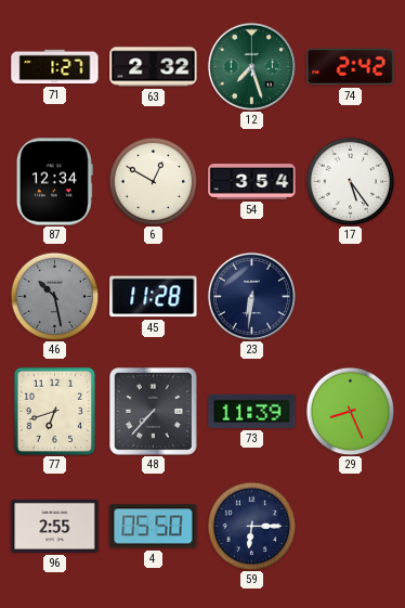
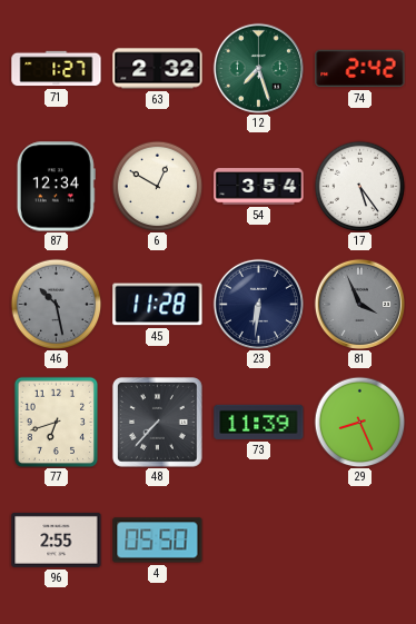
81: none -> 3:56
59: 6:15 -> none
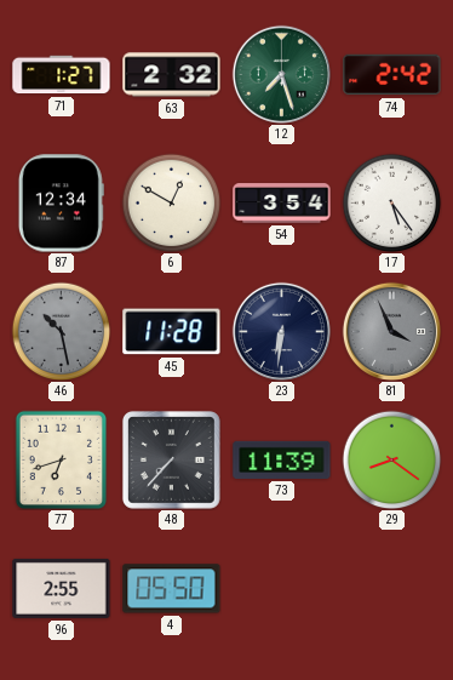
29: 8:26 -> 8:21
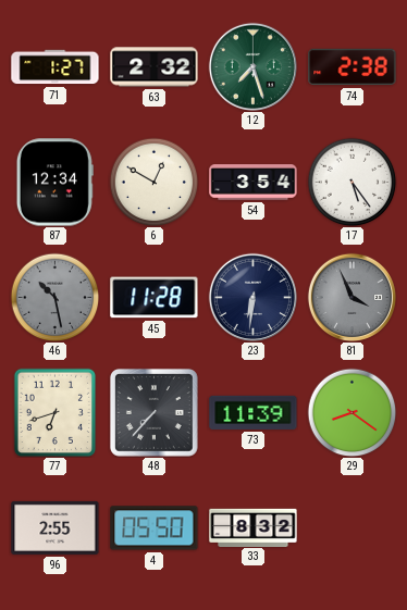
74: 2:42 -> 2:38
33: none -> 8:32
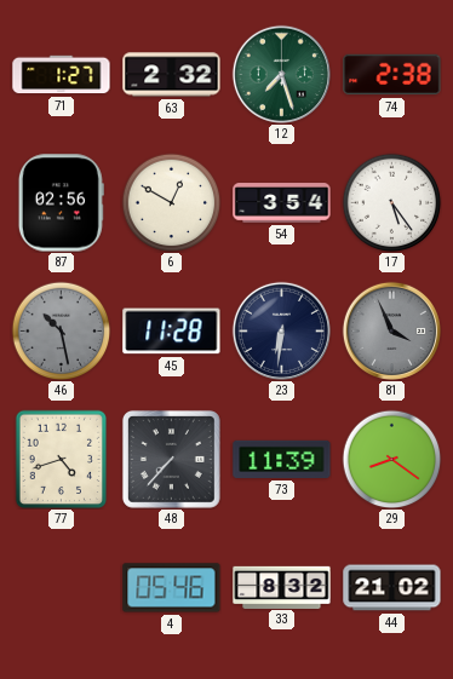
87: 12:34 -> 02:56
77: 6:42 -> 4:42
96: 2:55 -> none
4: 05:50 -> 05:46
44: none -> 21:02
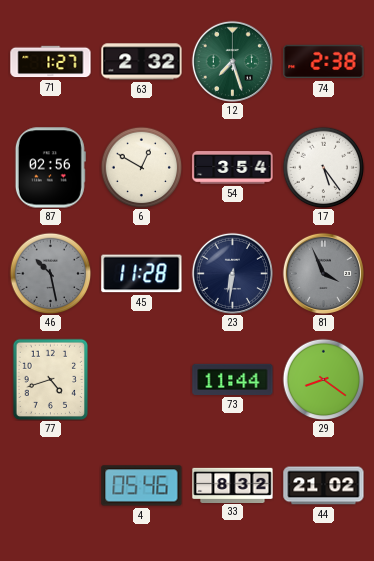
48: 7:37 -> none
73: 11:39 -> 11:44
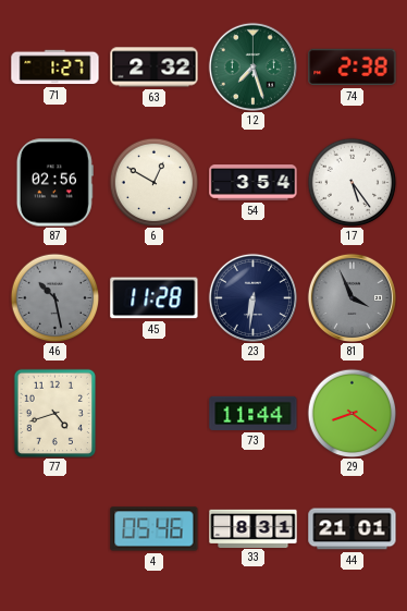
33: 8:32 -> 8:31
44: 21:02 -> 21:01
